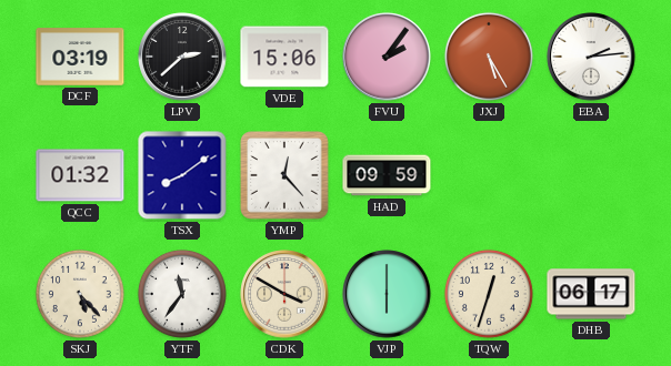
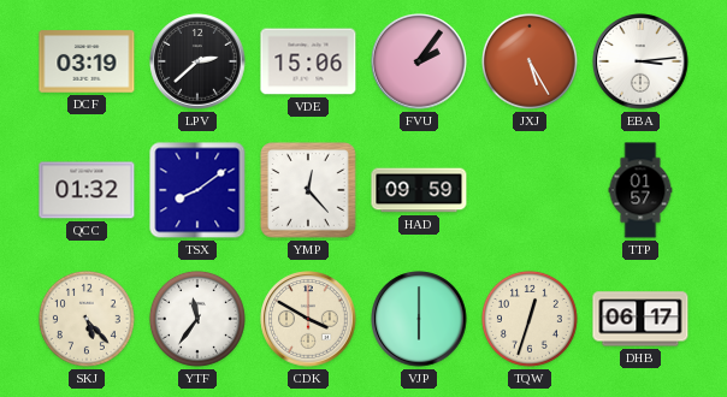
EBA: 2:14 -> 3:14
TTP: none -> 01:57
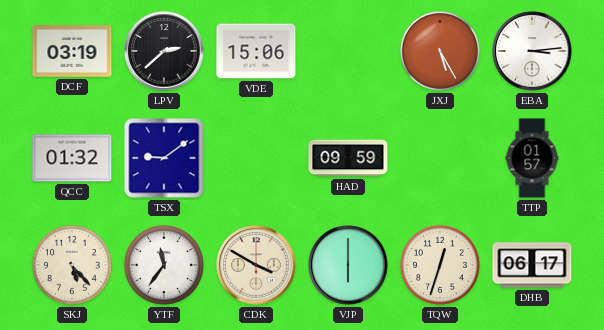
FVU: 2:06 -> none
TSX: 8:09 -> 9:09
YMP: 12:23 -> none
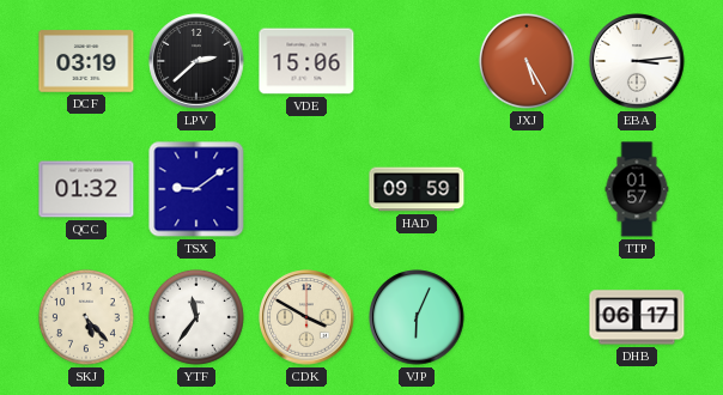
VJP: 6:00 -> 6:04
TQW: 12:33 -> none
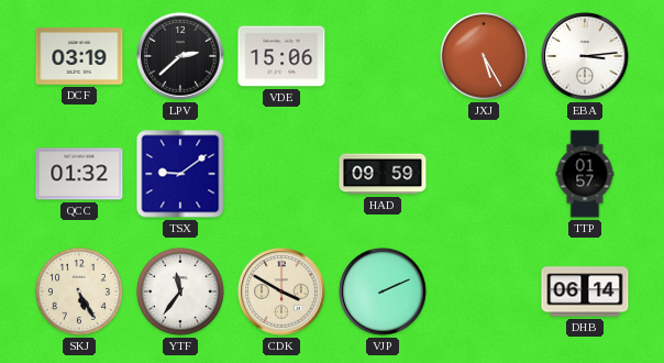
SKJ: 5:23 -> 5:25
VJP: 6:04 -> 2:11
DHB: 06:17 -> 06:14
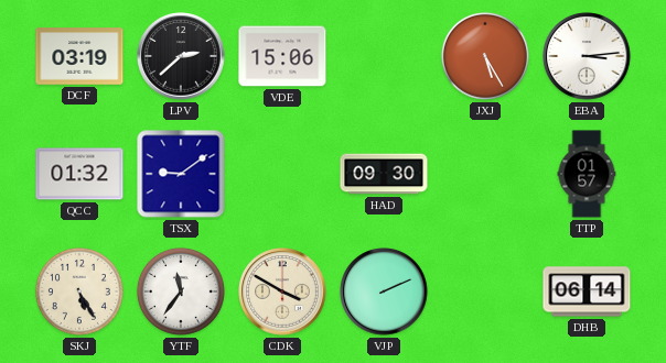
HAD: 09:59 -> 09:30
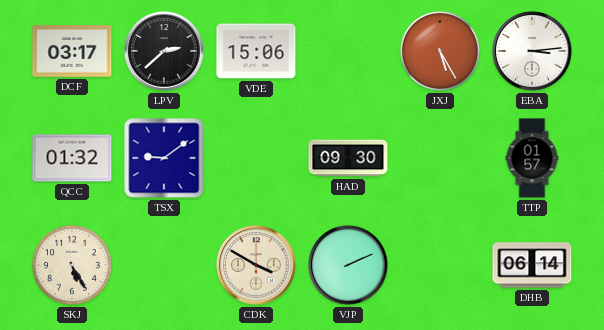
DCF: 03:19 -> 03:17
YTF: 11:36 -> none
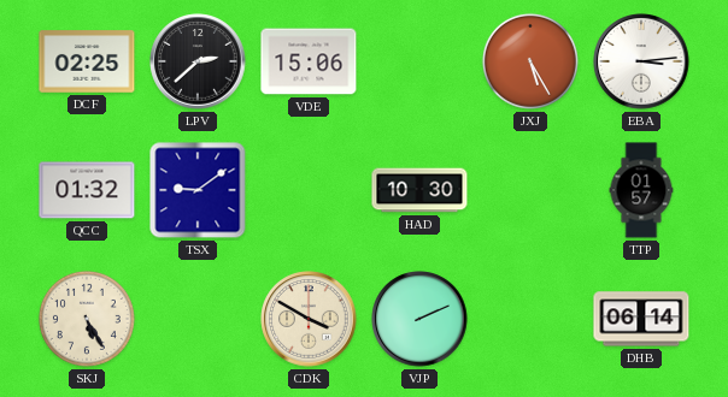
DCF: 03:17 -> 02:25
HAD: 09:30 -> 10:30
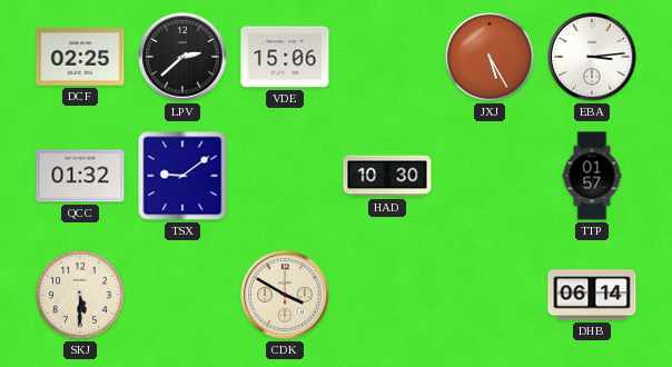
SKJ: 5:25 -> 5:30
VJP: 2:11 -> none
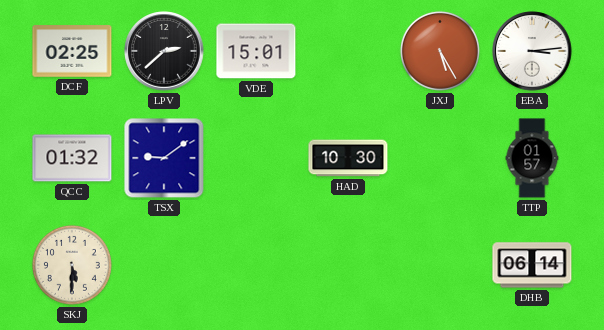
VDE: 15:06 -> 15:01
CDK: 3:50 -> none
